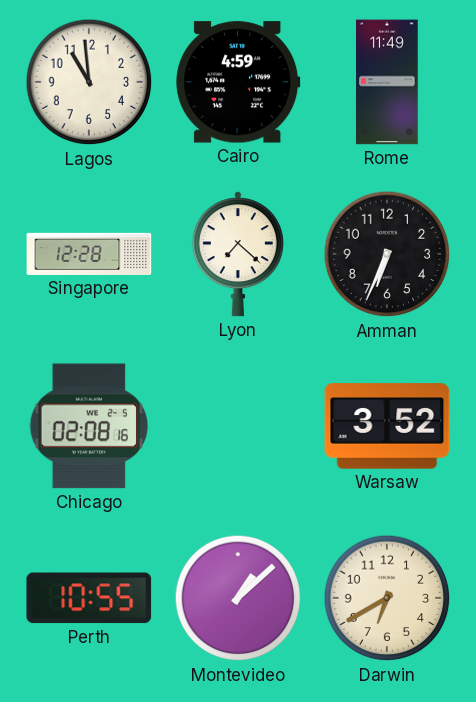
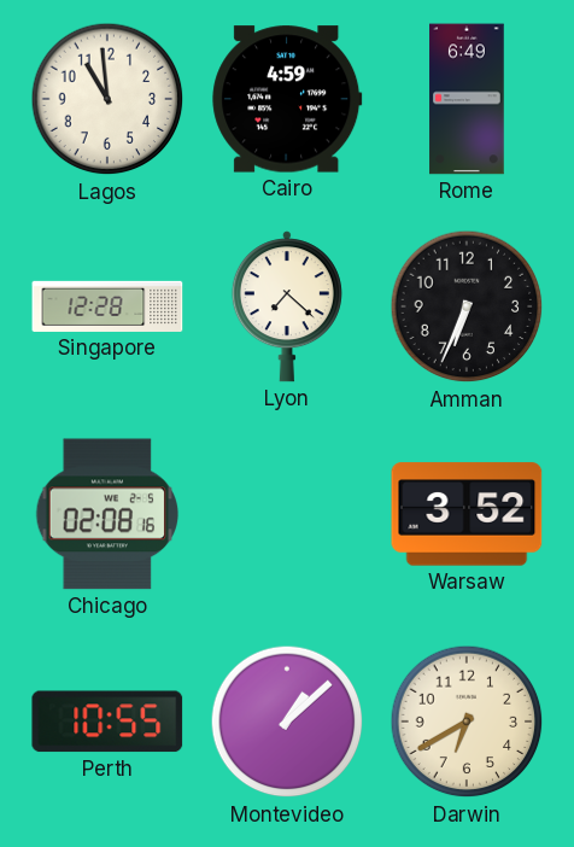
Rome: 11:49 -> 6:49
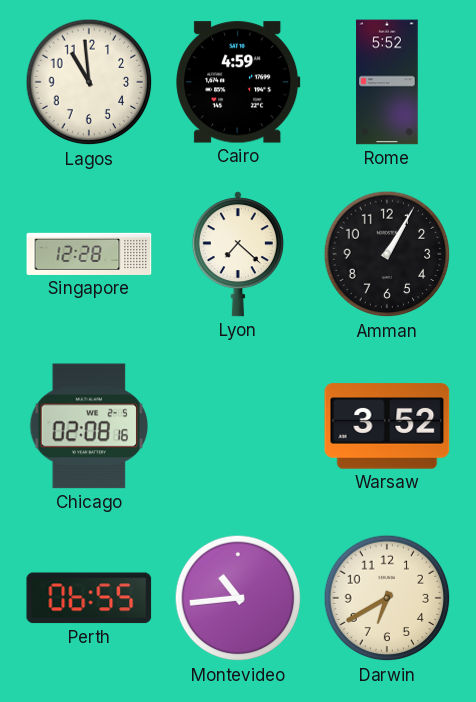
Rome: 6:49 -> 5:52
Amman: 6:34 -> 1:05
Perth: 10:55 -> 06:55
Montevideo: 1:08 -> 10:44
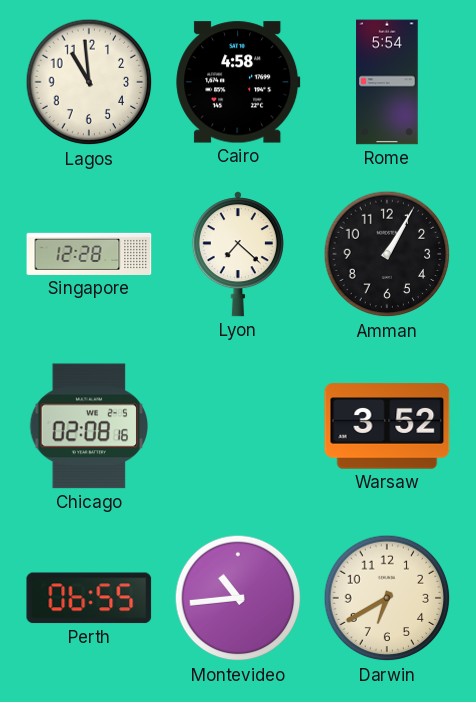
Cairo: 4:59 -> 4:58
Rome: 5:52 -> 5:54
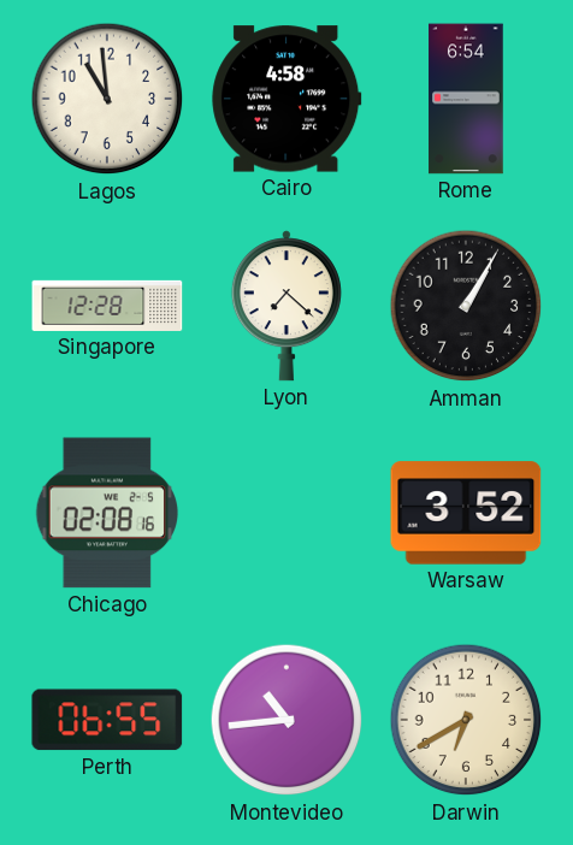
Rome: 5:54 -> 6:54
